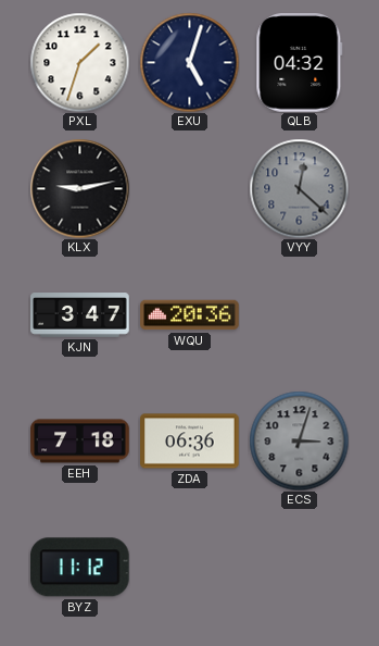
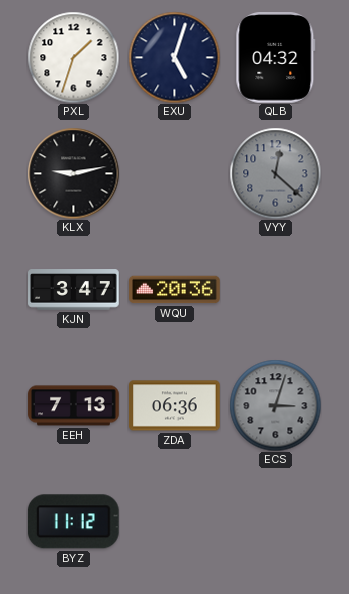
EEH: 7:18 -> 7:13
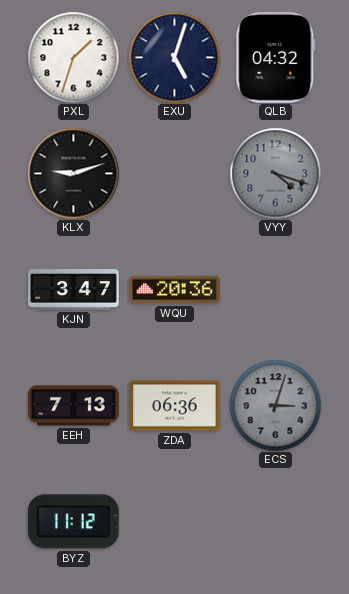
KLX: 9:13 -> 9:12
VYY: 12:22 -> 4:18
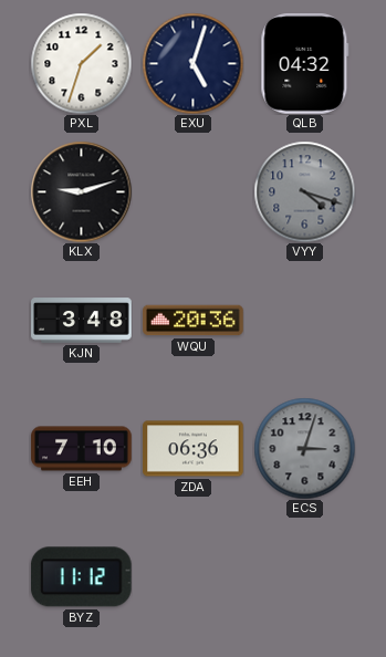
KJN: 3:47 -> 3:48
EEH: 7:13 -> 7:10
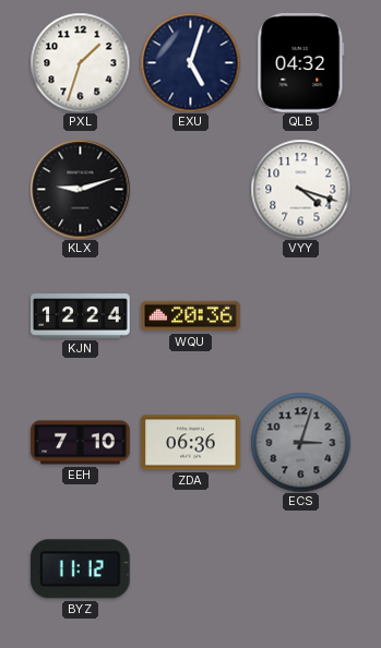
VYY dial: grey -> white
KJN: 3:48 -> 12:24
